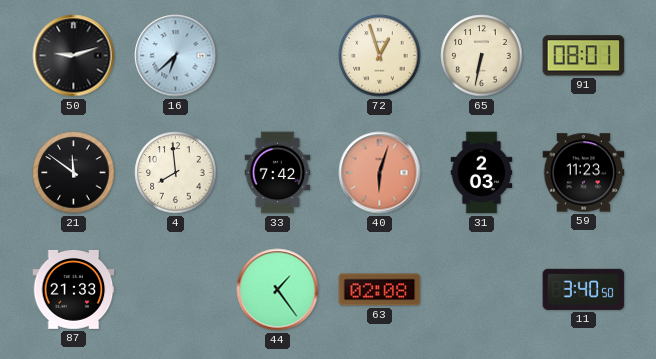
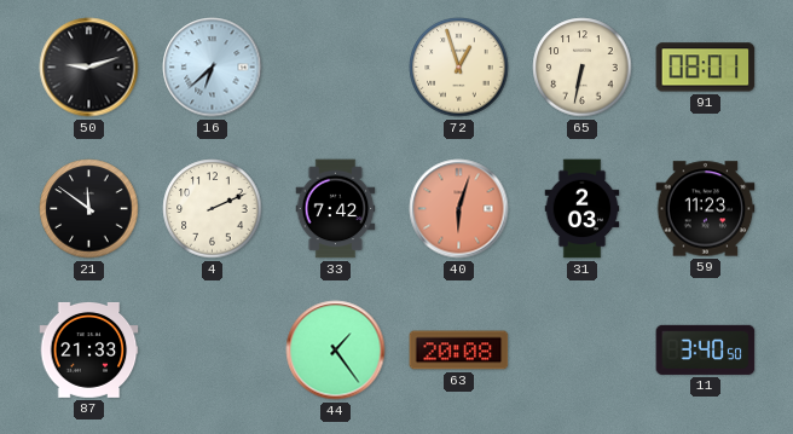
4: 7:59 -> 2:11
63: 02:08 -> 20:08
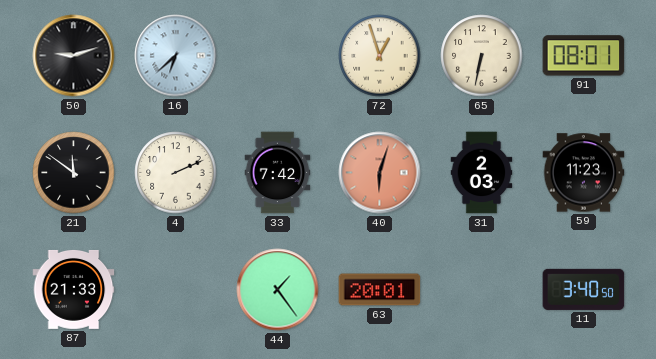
63: 20:08 -> 20:01
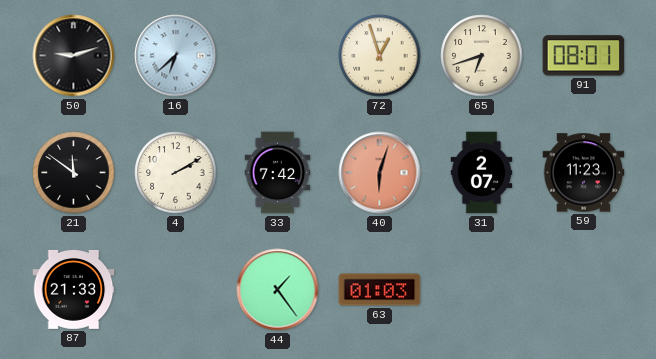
65: 6:32 -> 6:42
4: 2:11 -> 2:10
31: 2:03 -> 2:07
63: 20:01 -> 01:03
11: 3:40 -> none
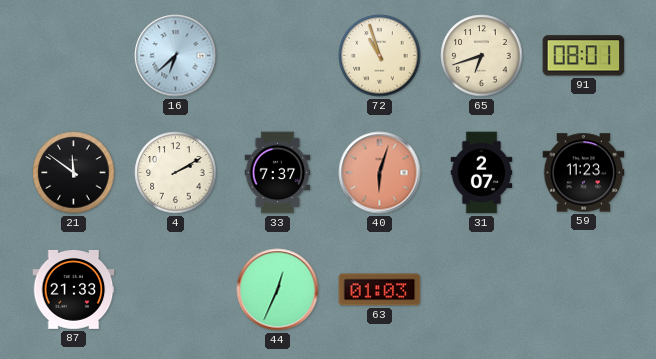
50: 9:12 -> none
72: 12:57 -> 10:57
33: 7:42 -> 7:37
44: 1:24 -> 12:34
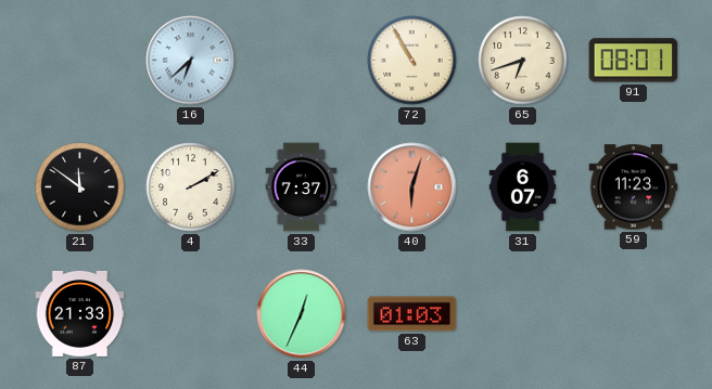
72: 10:57 -> 10:55
31: 2:07 -> 6:07
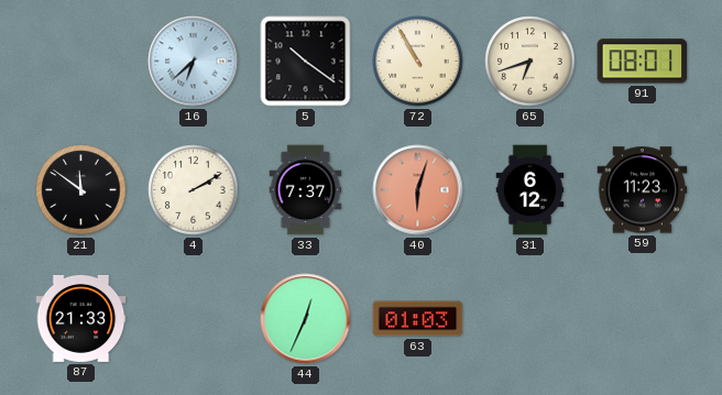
5: none -> 10:21
31: 6:07 -> 6:12
